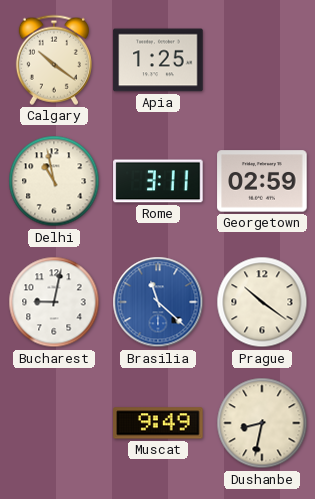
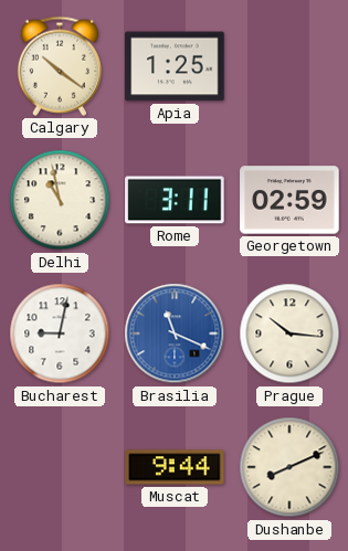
Brasilia: 11:22 -> 11:19
Prague: 10:21 -> 10:16
Muscat: 9:49 -> 9:44
Dushanbe: 8:32 -> 8:11
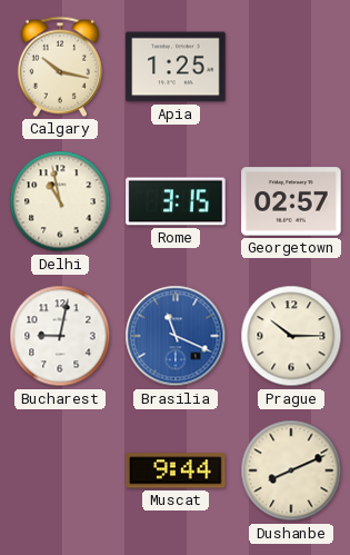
Calgary: 10:21 -> 10:17
Rome: 3:11 -> 3:15
Georgetown: 02:59 -> 02:57
Prague: 10:16 -> 10:15
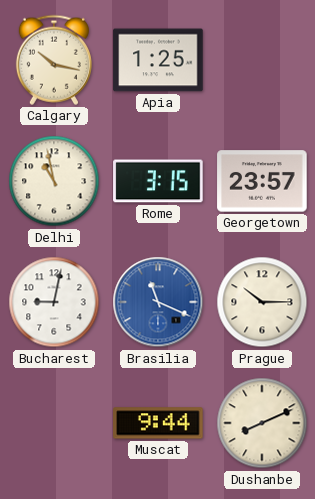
Georgetown: 02:57 -> 23:57
